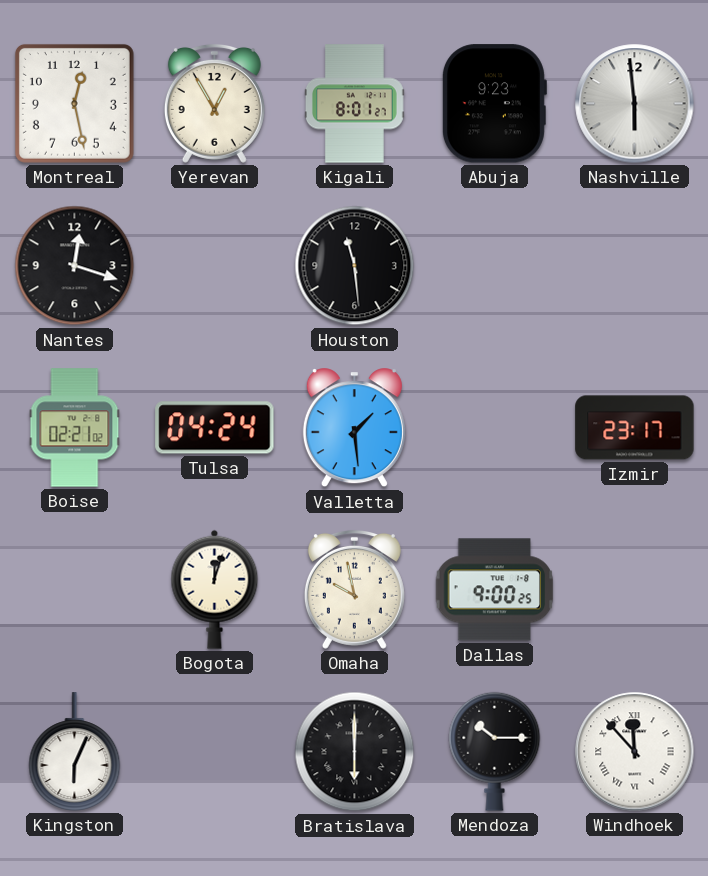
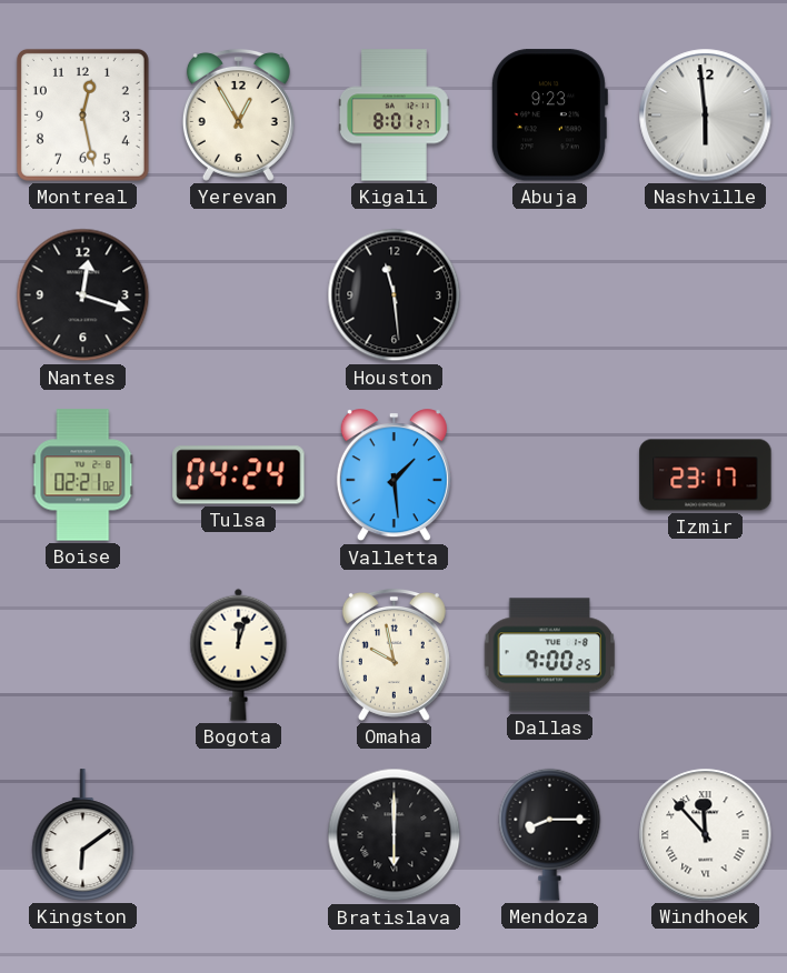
Kingston: 6:04 -> 6:09
Mendoza: 10:15 -> 8:15
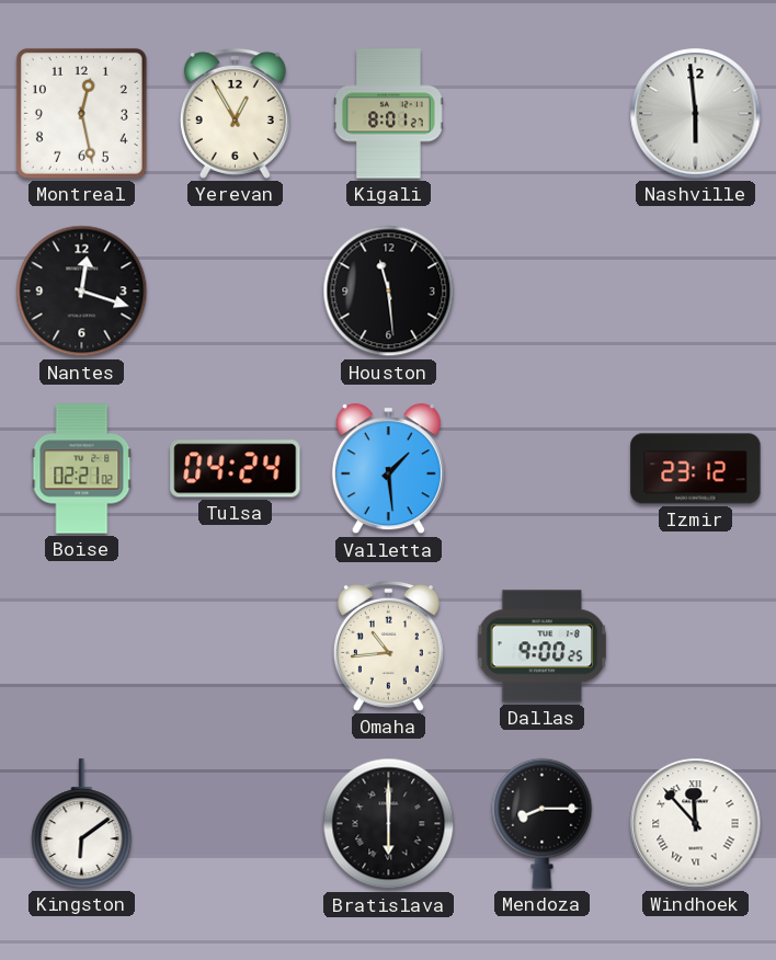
Abuja: 9:23 -> none
Izmir: 23:17 -> 23:12
Bogota: 12:03 -> none
Omaha: 9:58 -> 10:44
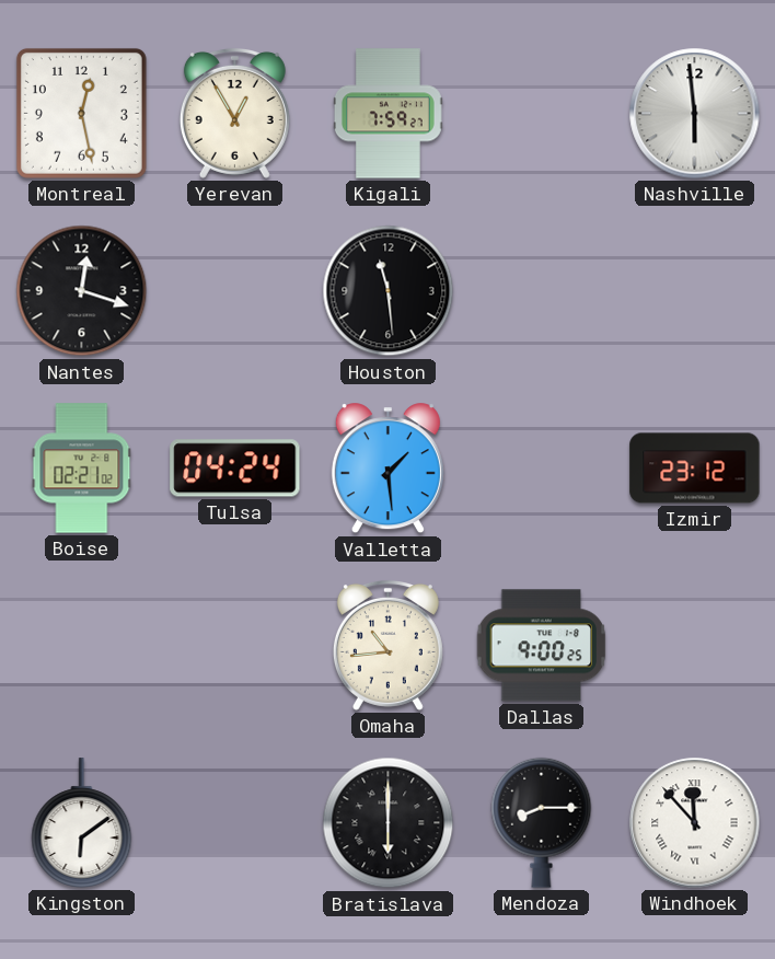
Kigali: 8:01 -> 7:59
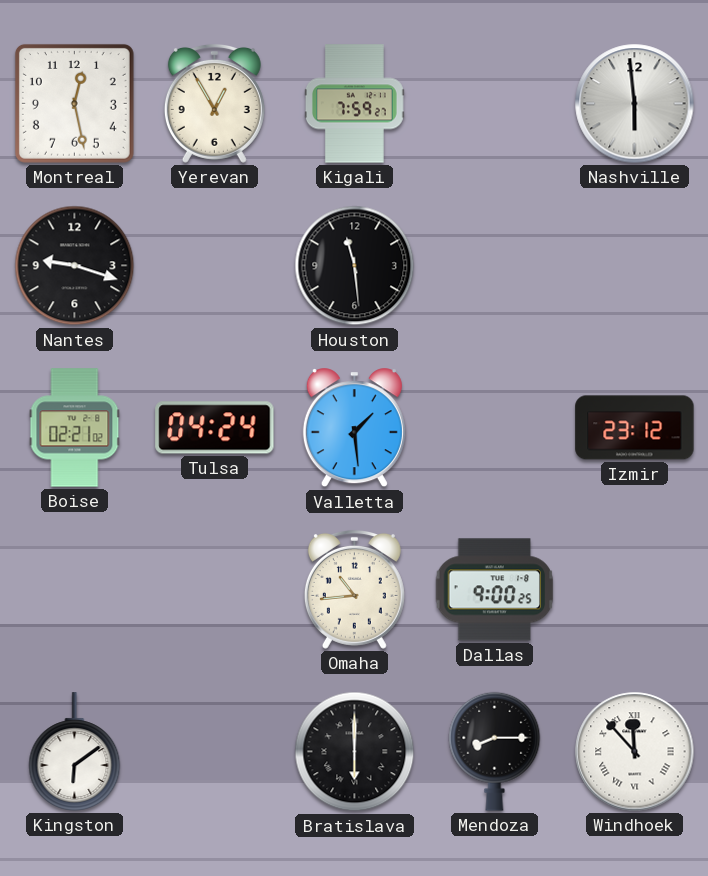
Nantes: 12:18 -> 9:18
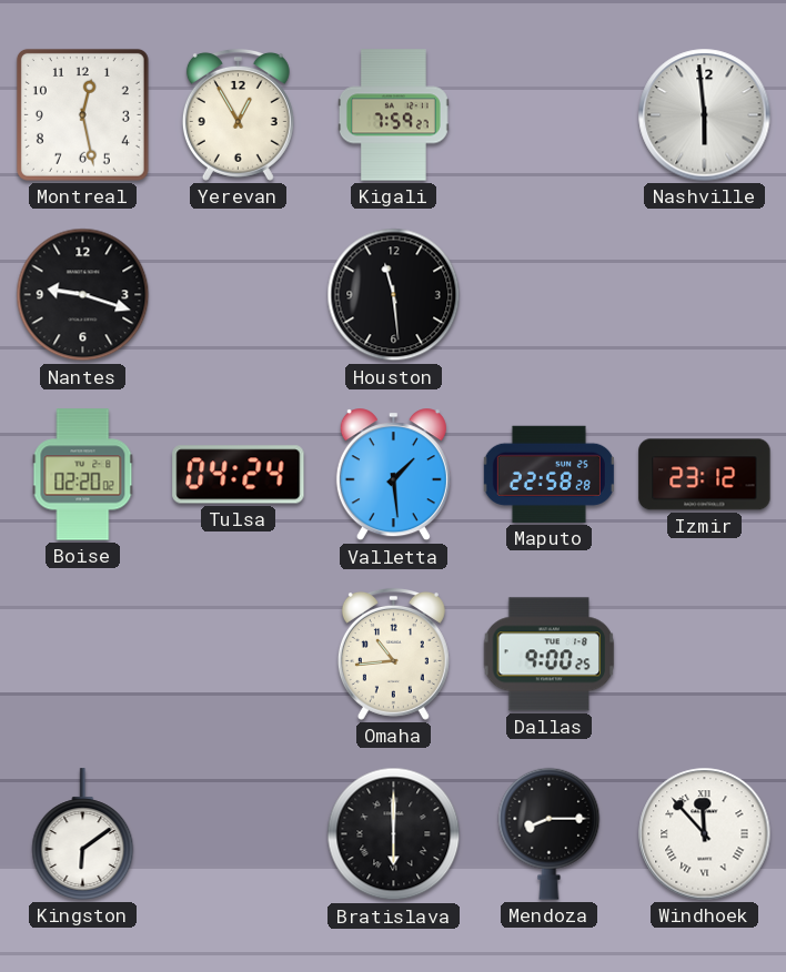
Boise: 02:21 -> 02:20
Maputo: none -> 22:58
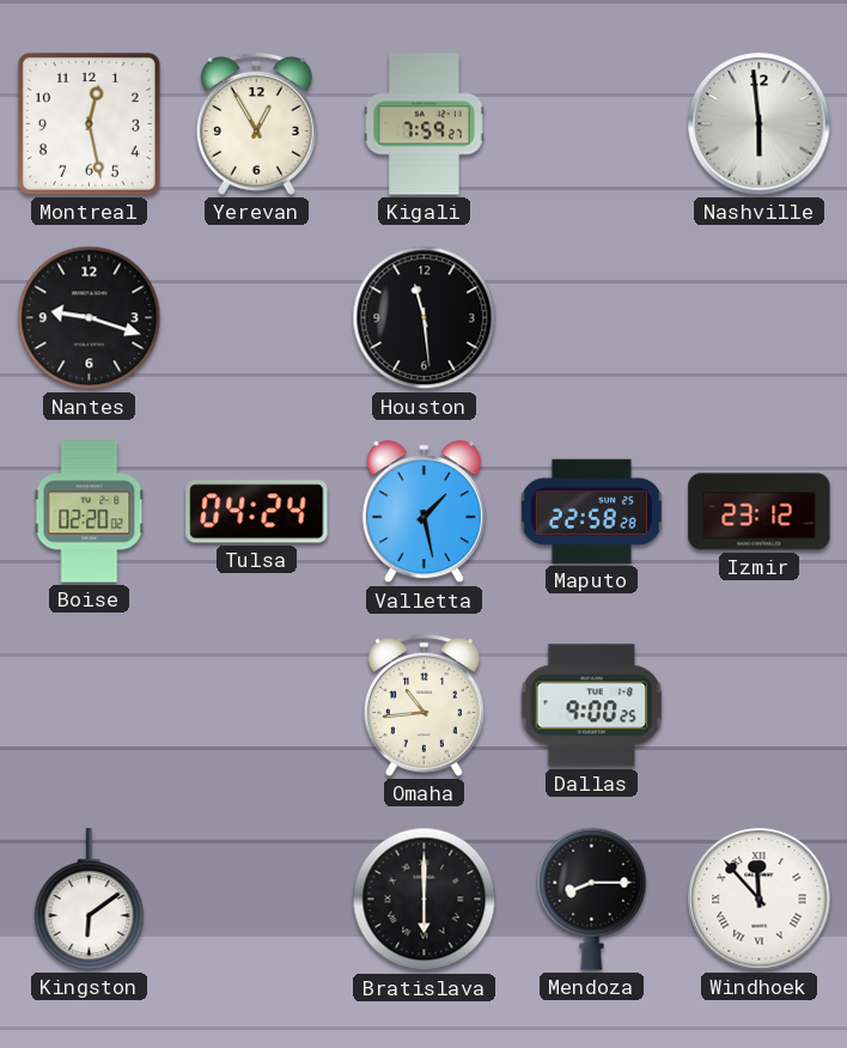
Valletta: 1:29 -> 1:28
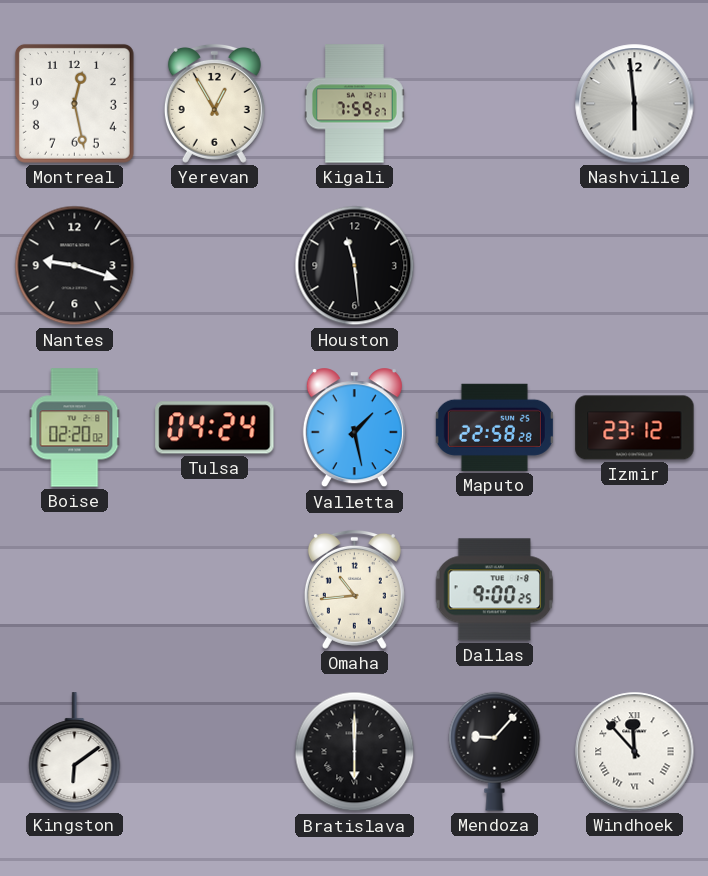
Mendoza: 8:15 -> 9:07
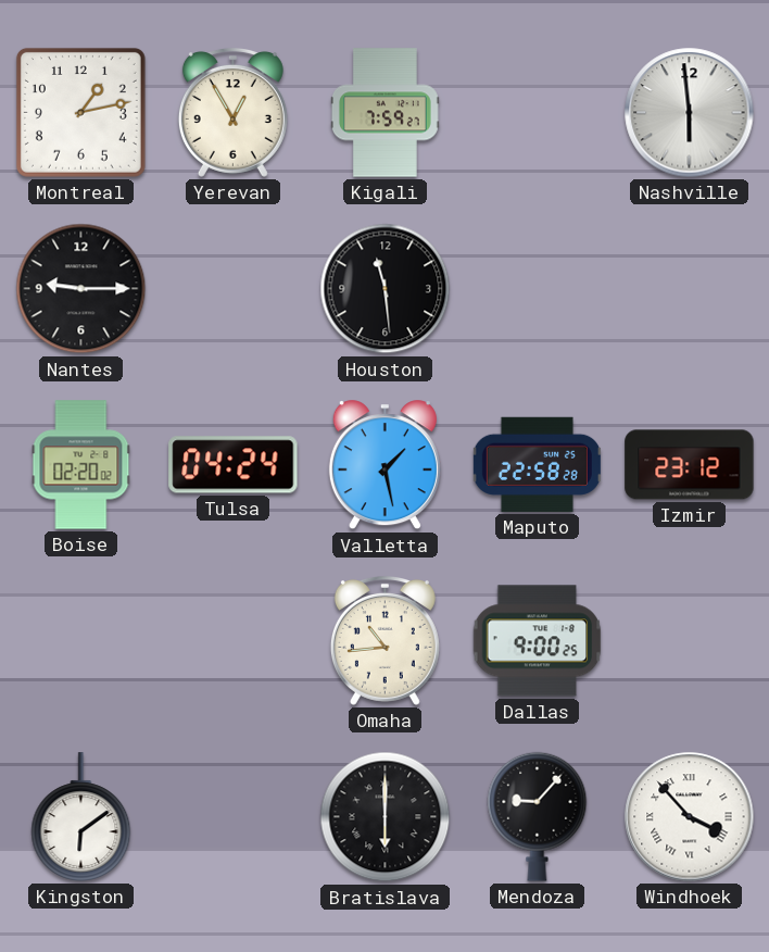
Montreal: 12:28 -> 1:13
Nantes: 9:18 -> 9:15
Windhoek: 11:53 -> 3:53
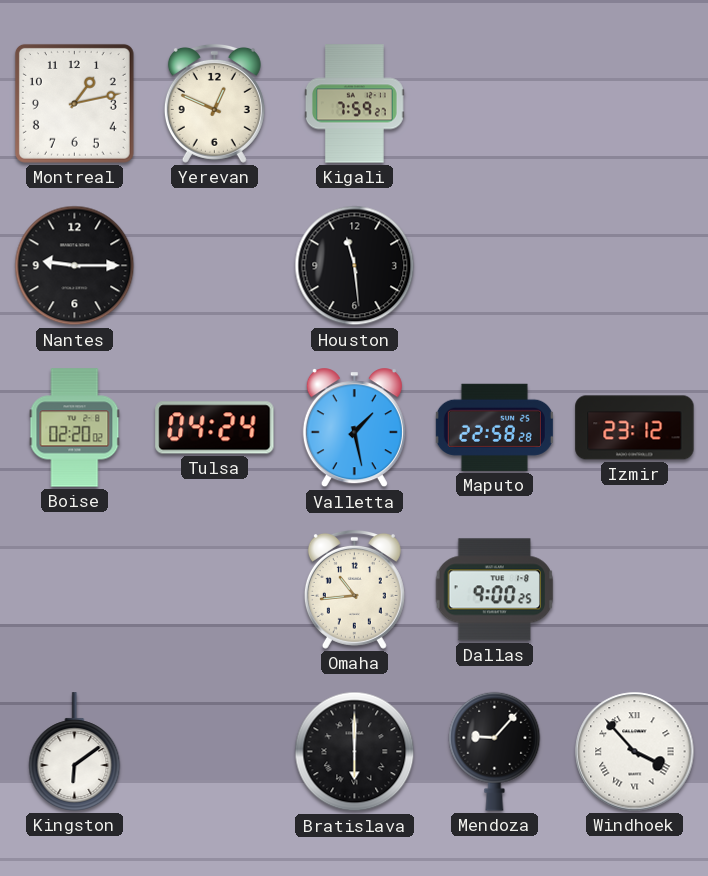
Yerevan: 12:55 -> 12:49
Nashville: 5:59 -> none
